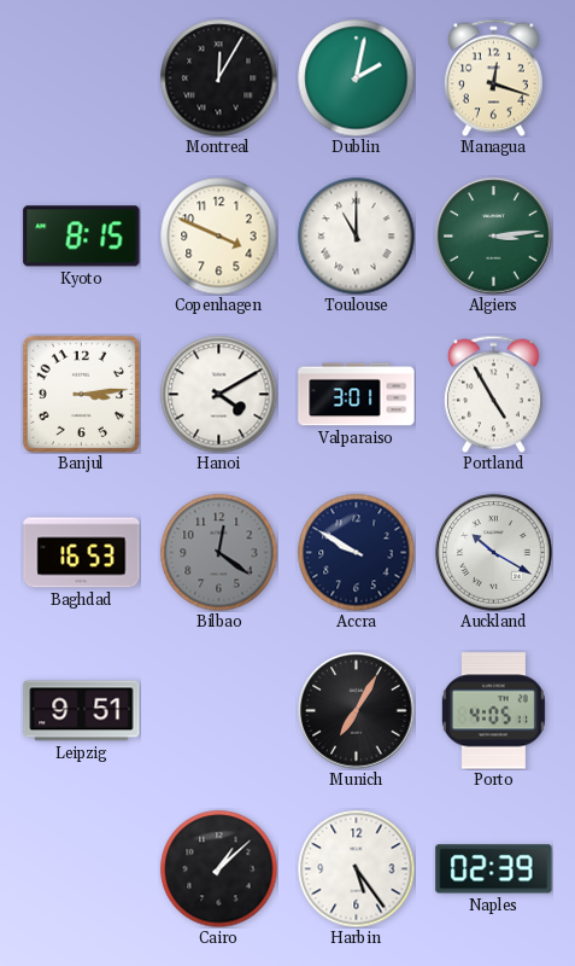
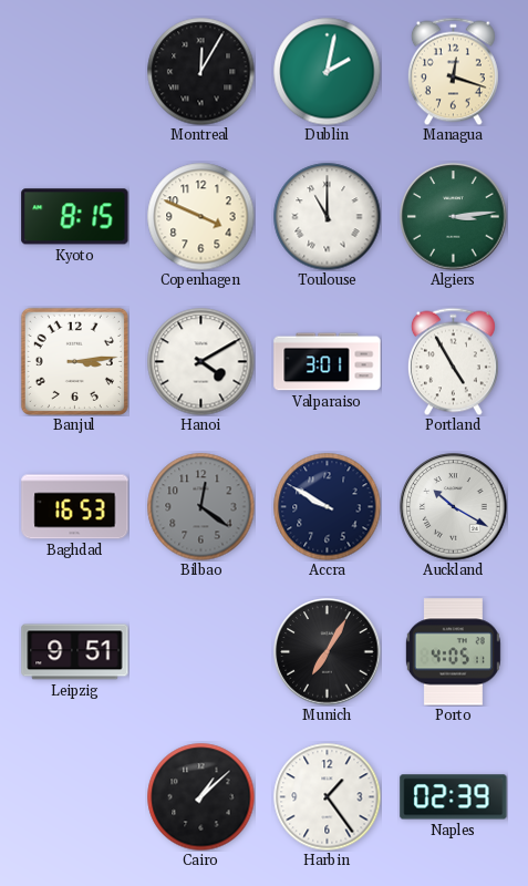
Harbin: 5:24 -> 1:24
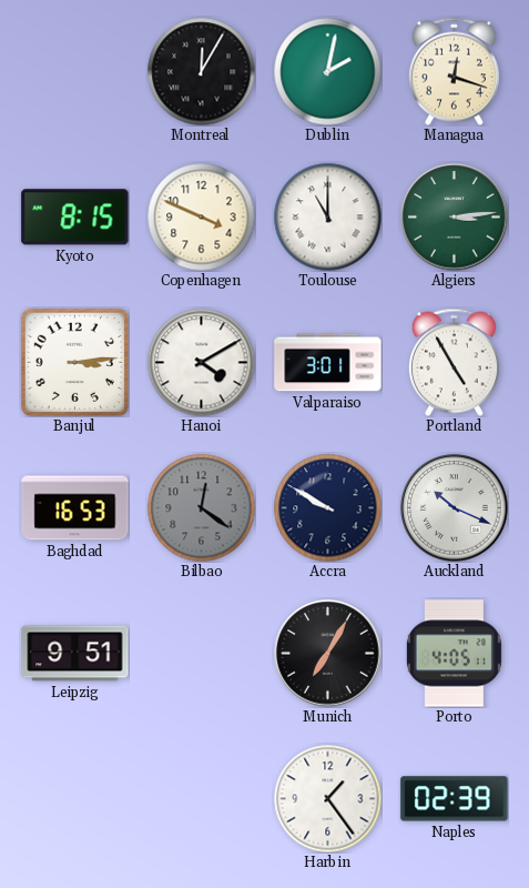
Auckland: 10:20 -> 10:19
Cairo: 1:08 -> none
